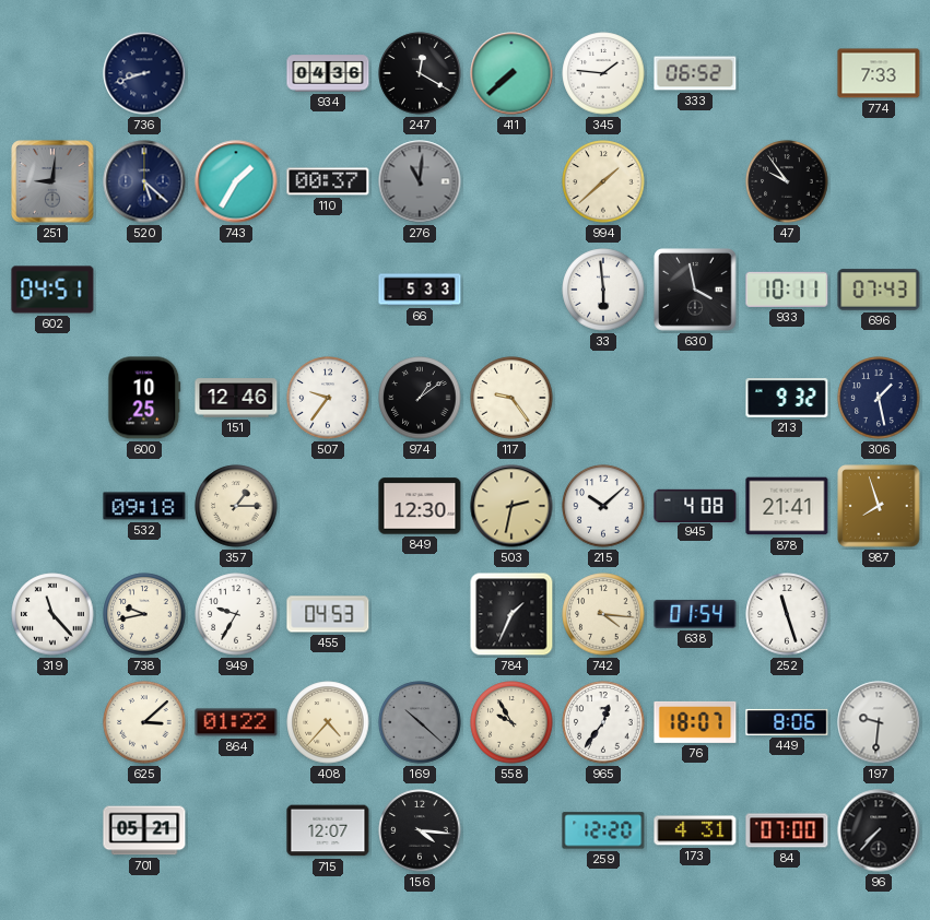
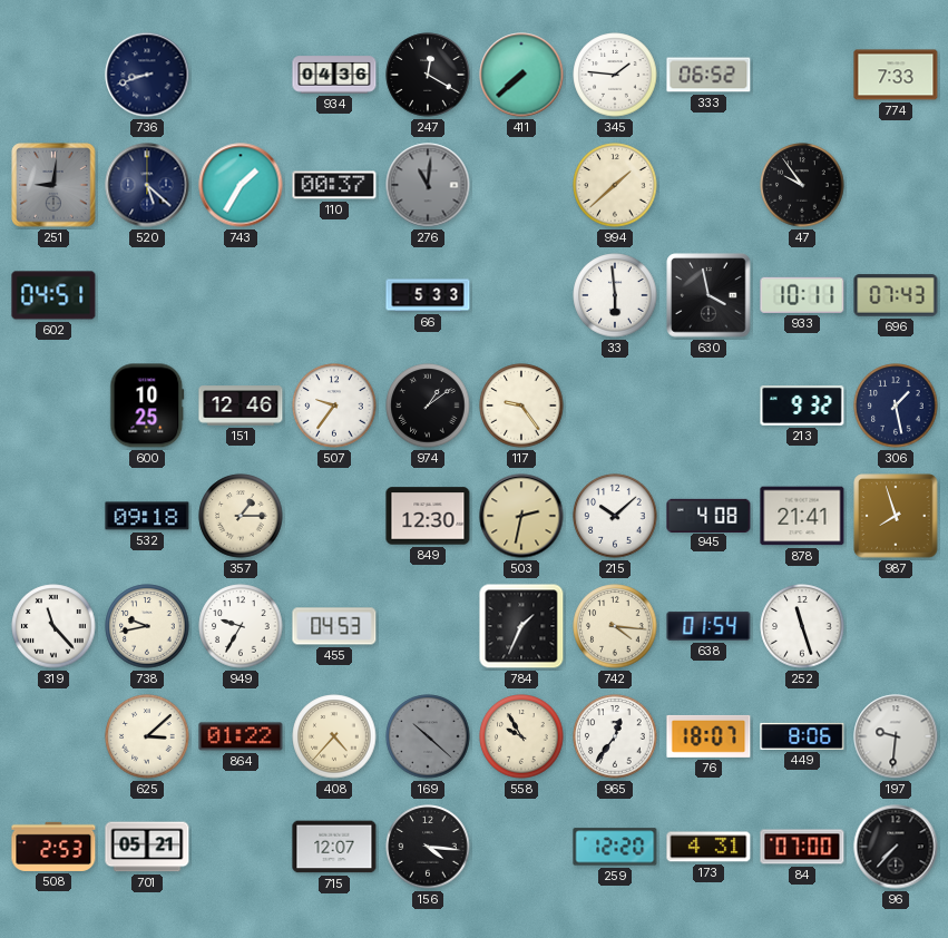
508: none -> 2:53
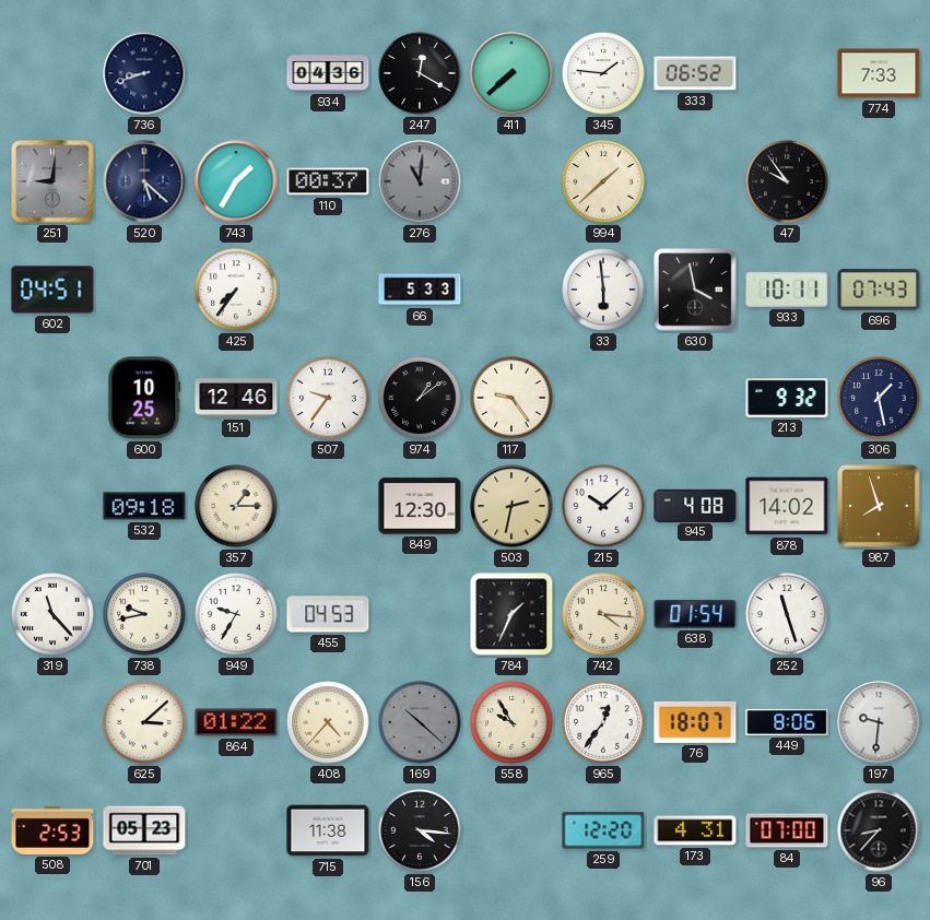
425: none -> 7:36
878: 21:41 -> 14:02
701: 05:21 -> 05:23
715: 12:07 -> 11:38
96: 7:37 -> 8:37
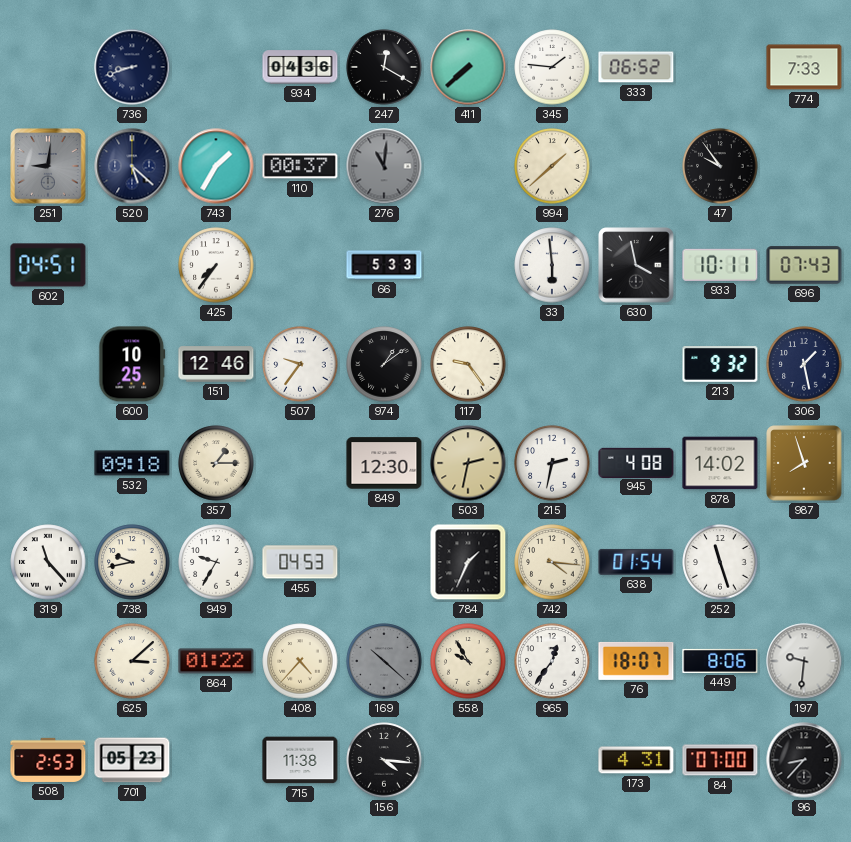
215: 10:08 -> 2:32
259: 12:20 -> none
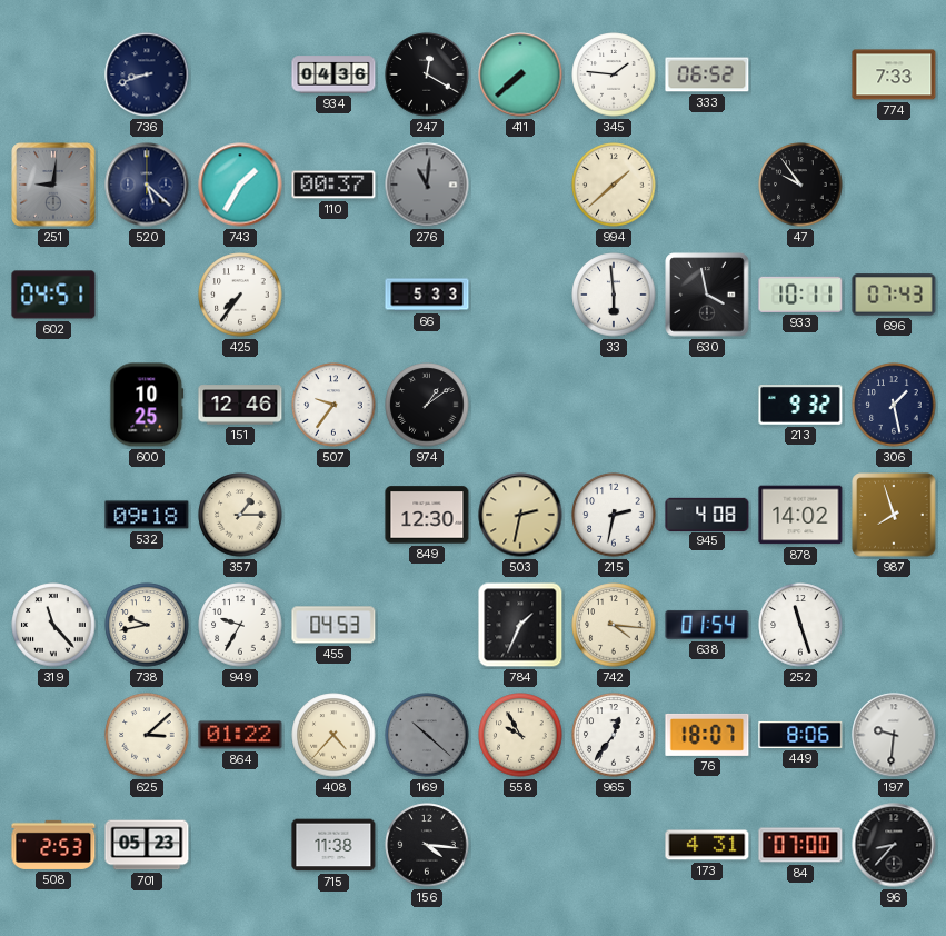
117: 9:24 -> none
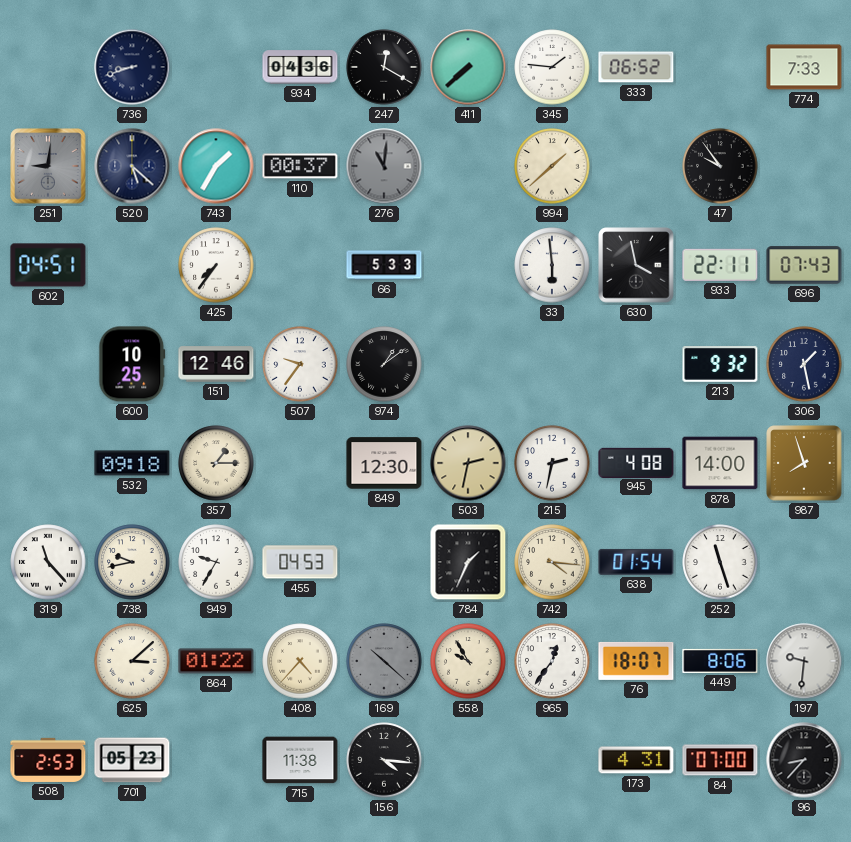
933: 10:11 -> 22:11
878: 14:02 -> 14:00
